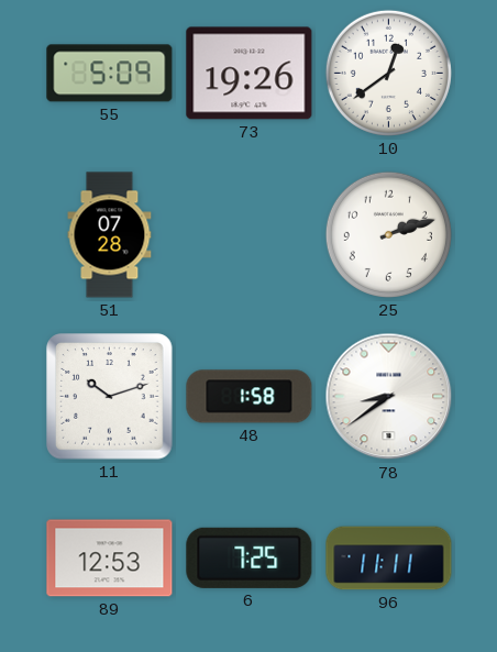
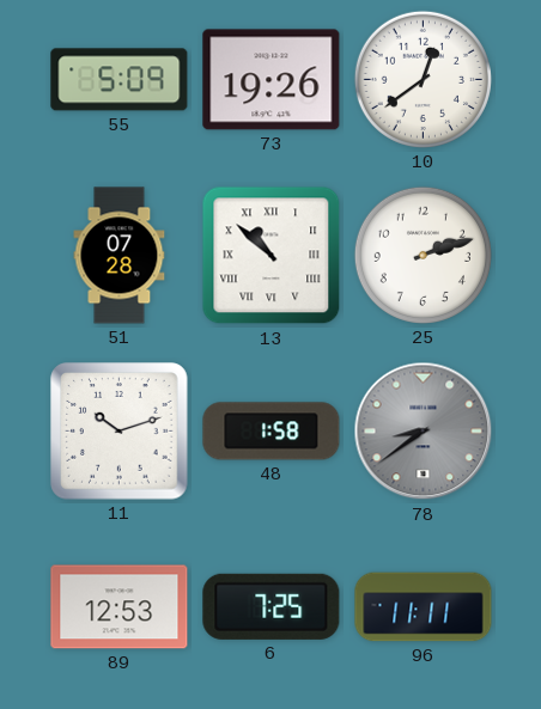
13: none -> 10:52
78 dial: white -> grey
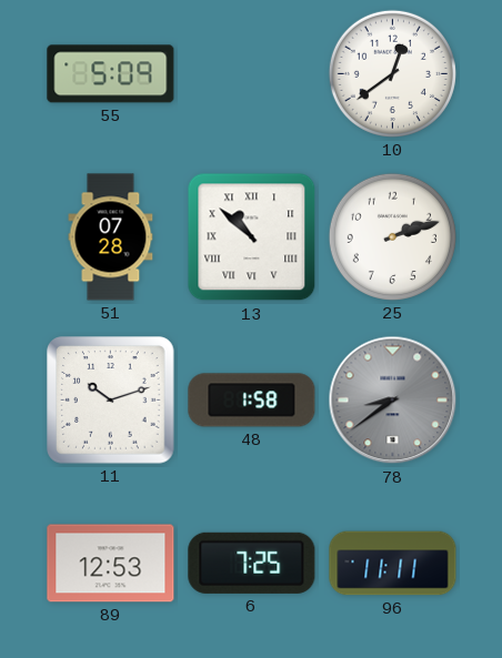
73: 19:26 -> none
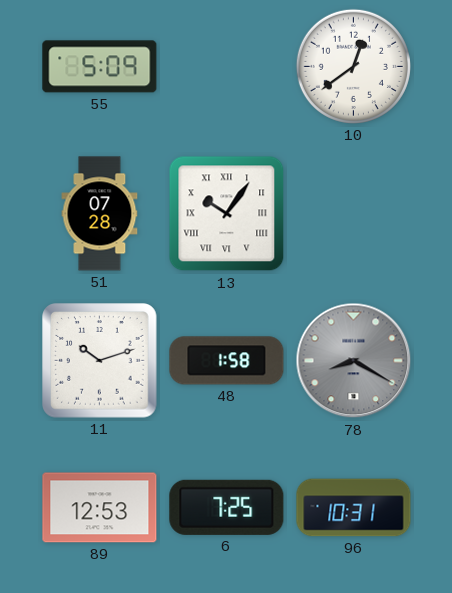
13: 10:52 -> 10:06
25: 2:12 -> none
78: 8:39 -> 8:20
96: 11:11 -> 10:31
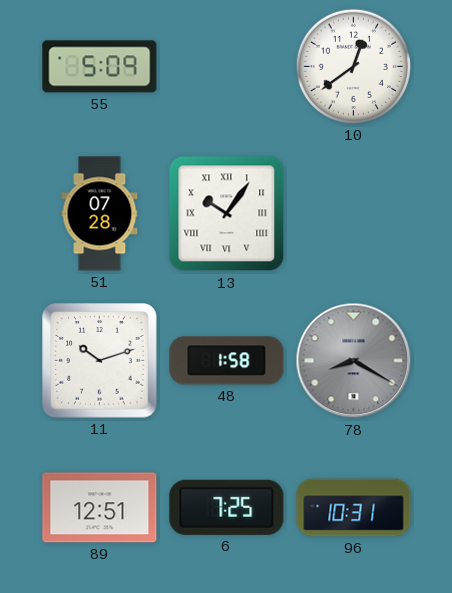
89: 12:53 -> 12:51
